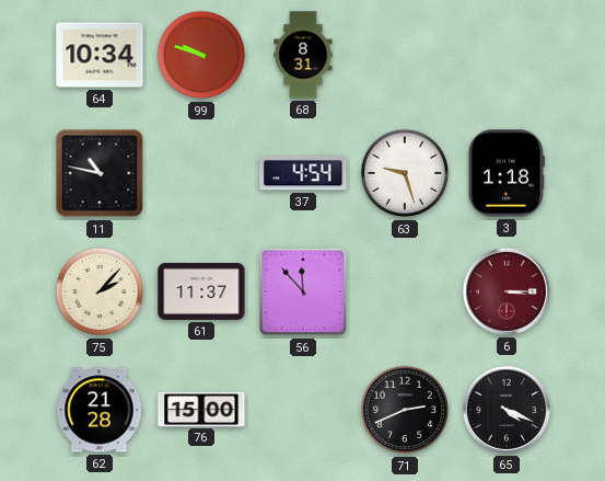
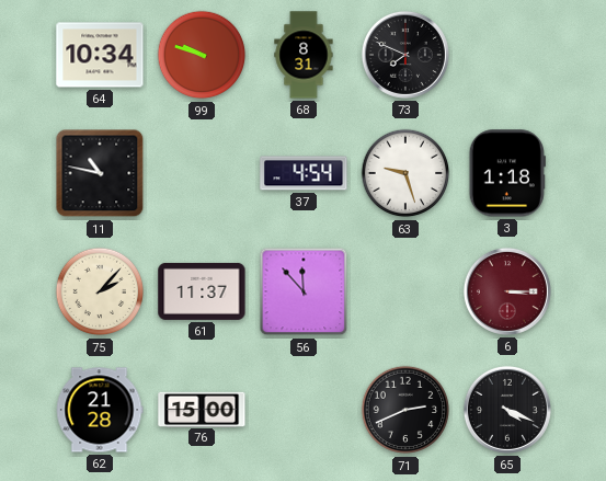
73: none -> 7:49
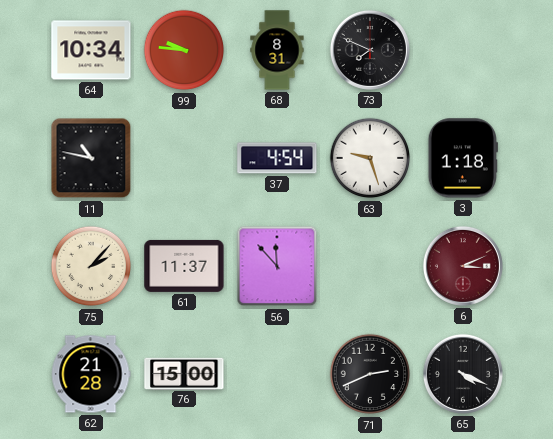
99: 9:48 -> 9:46
6: 3:15 -> 3:11
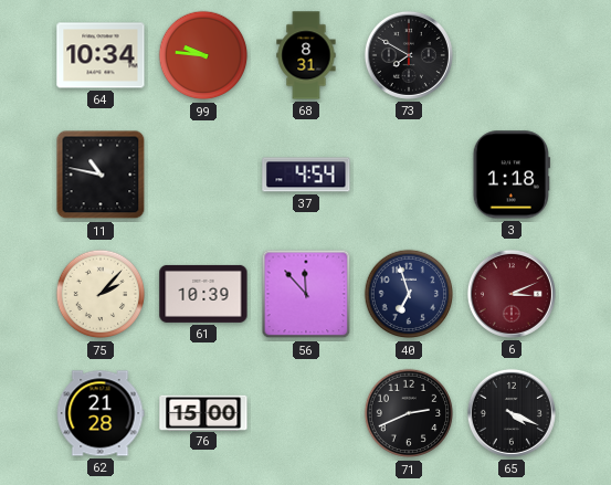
73: 7:49 -> 7:50
63: 9:27 -> none
61: 11:37 -> 10:39
40: none -> 6:57
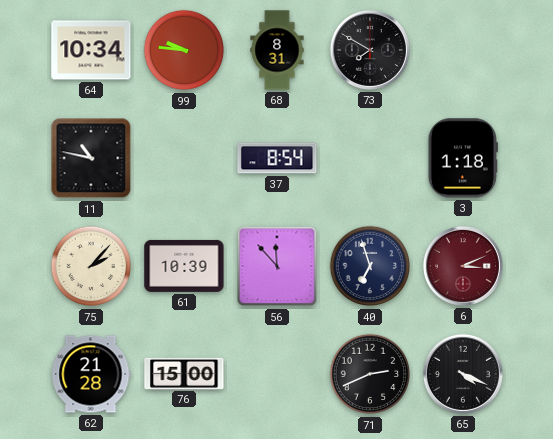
37: 4:54 -> 8:54
